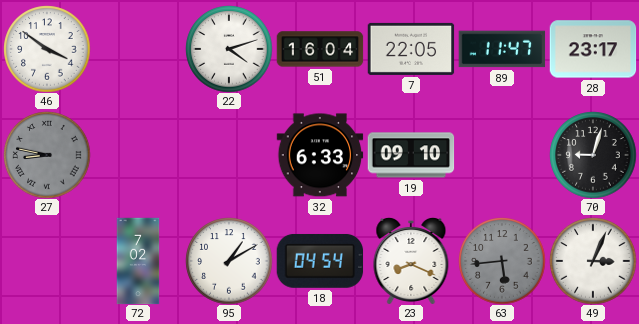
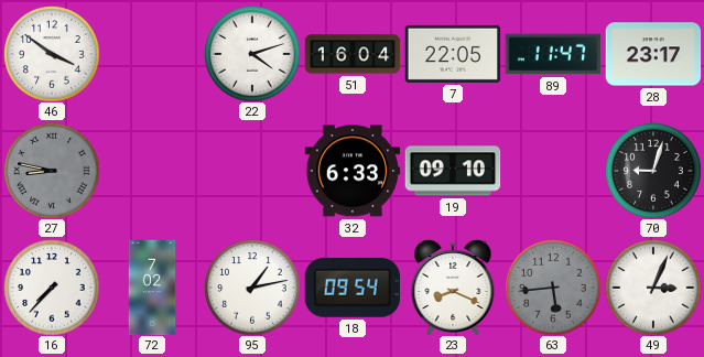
16: none -> 7:37
95: 1:10 -> 1:13
18: 04:54 -> 09:54
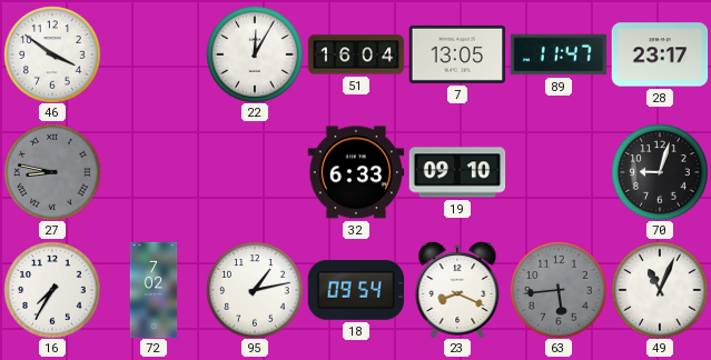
22: 4:12 -> 12:05
7: 22:05 -> 13:05
16: 7:37 -> 7:35
49: 3:04 -> 11:04
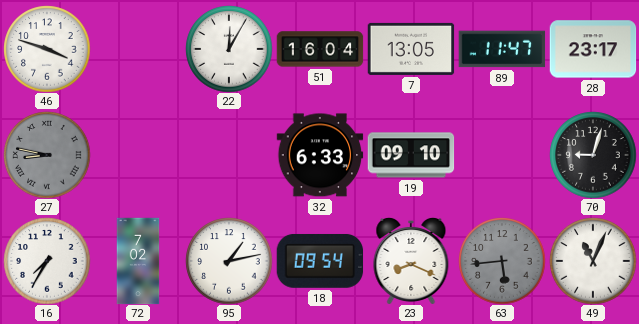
46: 3:51 -> 3:48
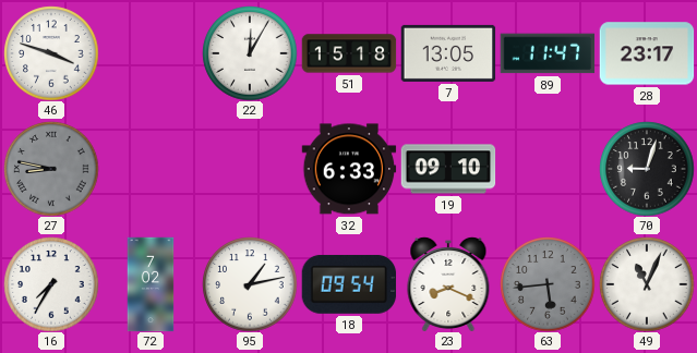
51: 16:04 -> 15:18
